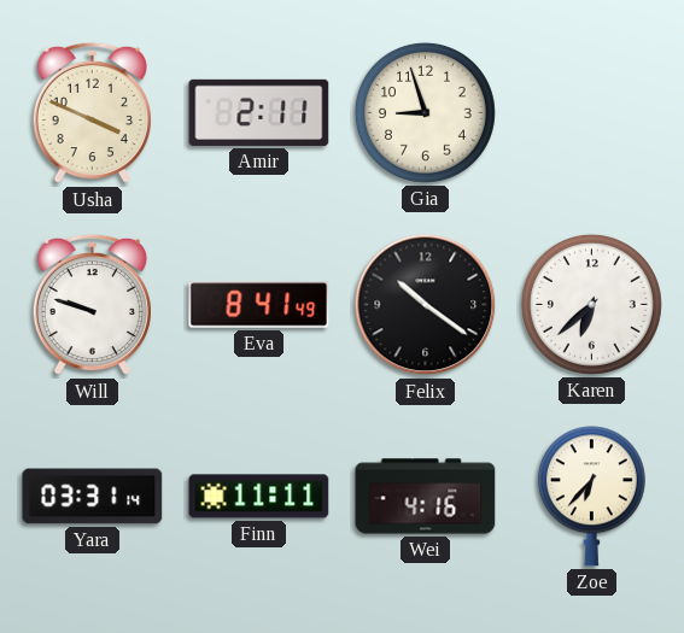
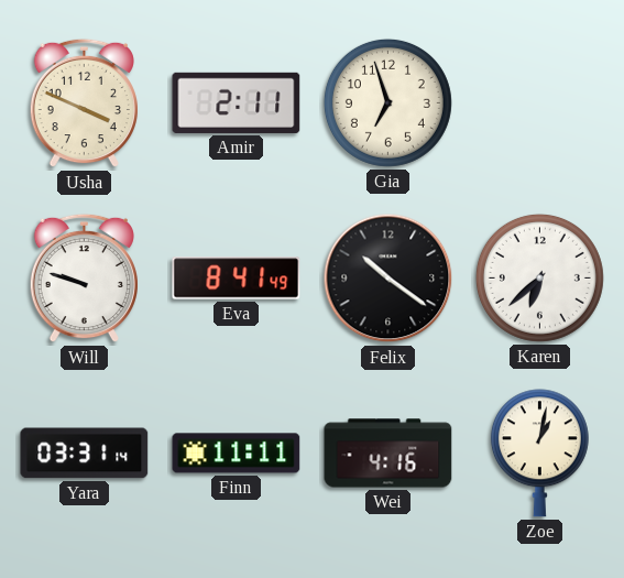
Gia: 8:57 -> 6:57
Zoe: 6:37 -> 1:02
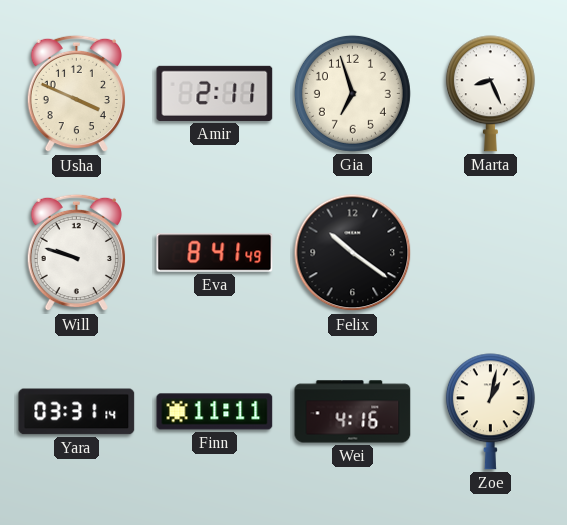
Marta: none -> 8:26
Karen: 6:38 -> none
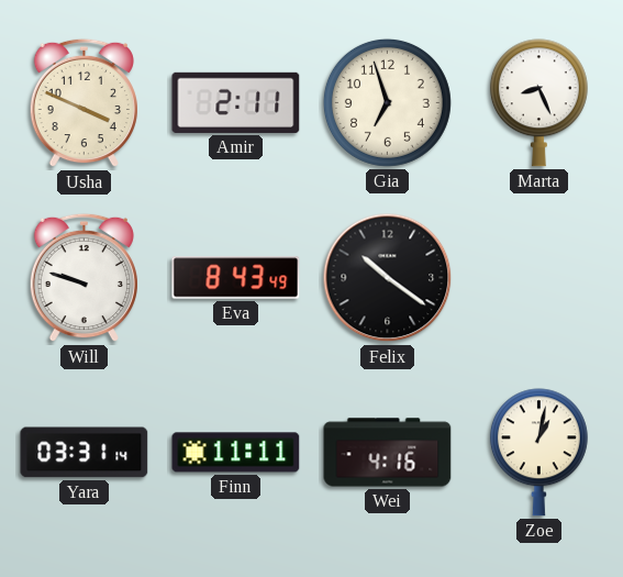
Eva: 8:41 -> 8:43
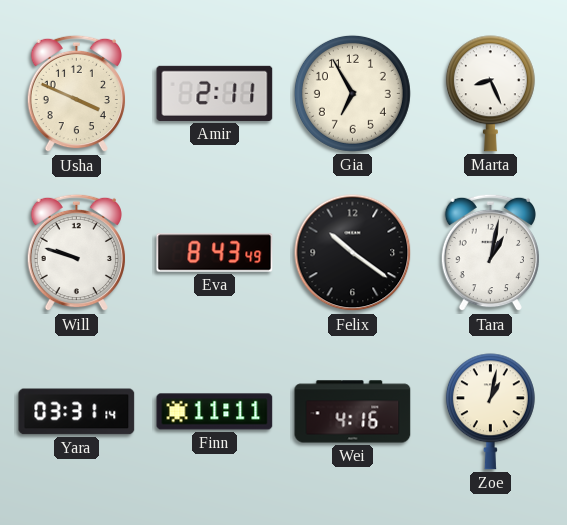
Gia: 6:57 -> 6:55
Tara: none -> 1:02
